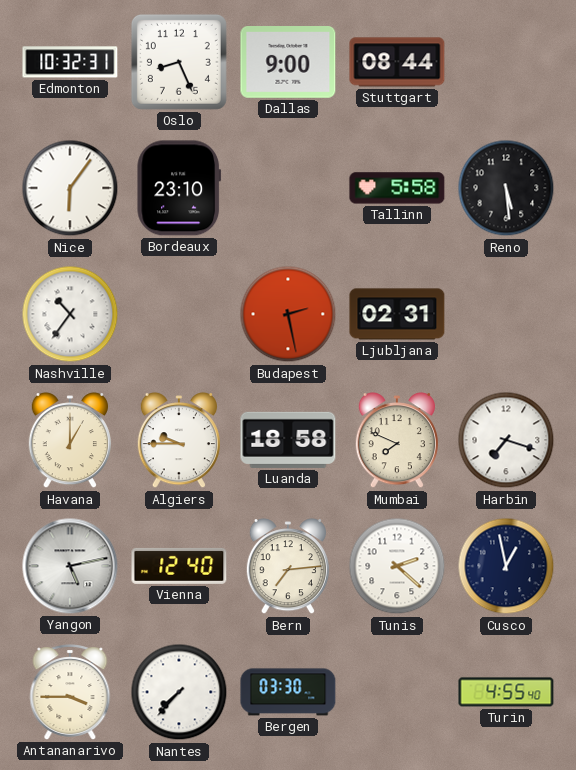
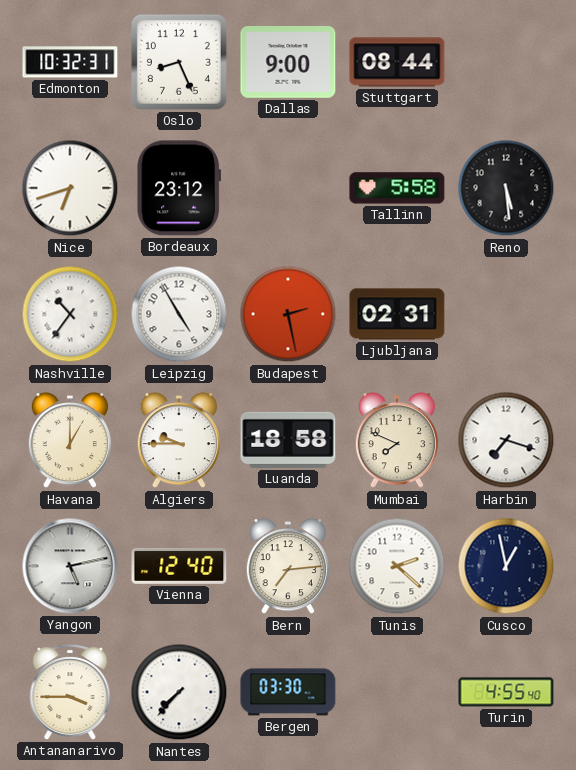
Nice: 6:06 -> 6:42
Bordeaux: 23:10 -> 23:12
Leipzig: none -> 4:55
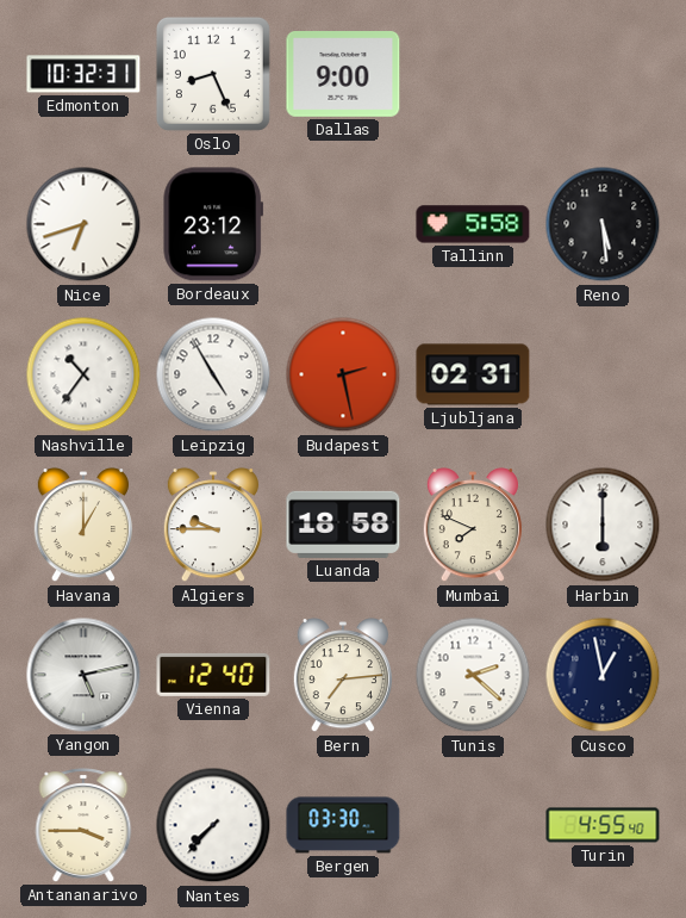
Stuttgart: 08:44 -> none
Harbin: 7:18 -> 6:00
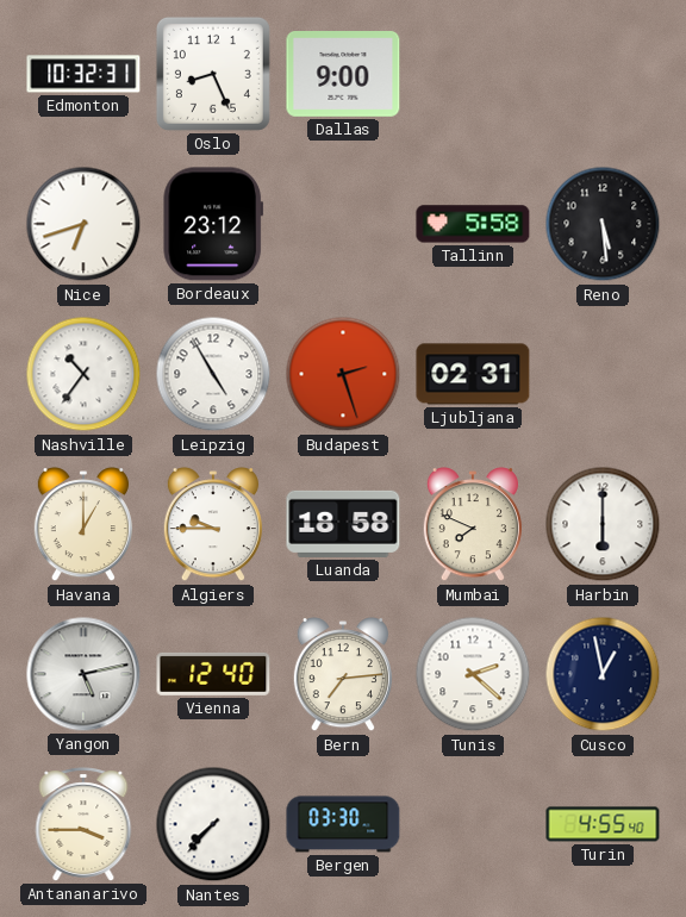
Budapest: 2:28 -> 2:27
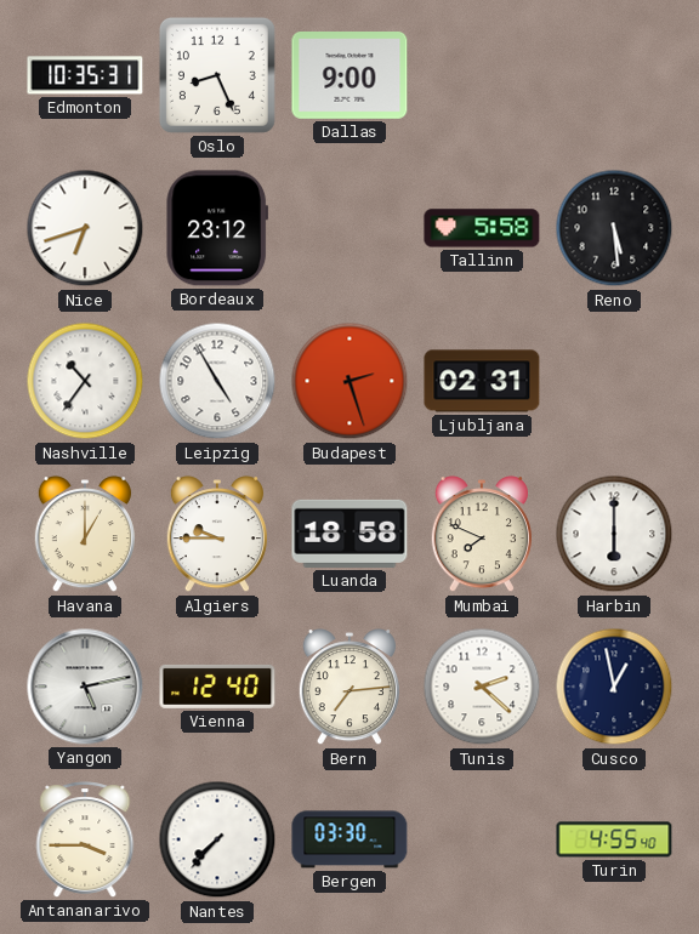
Edmonton: 10:32 -> 10:35
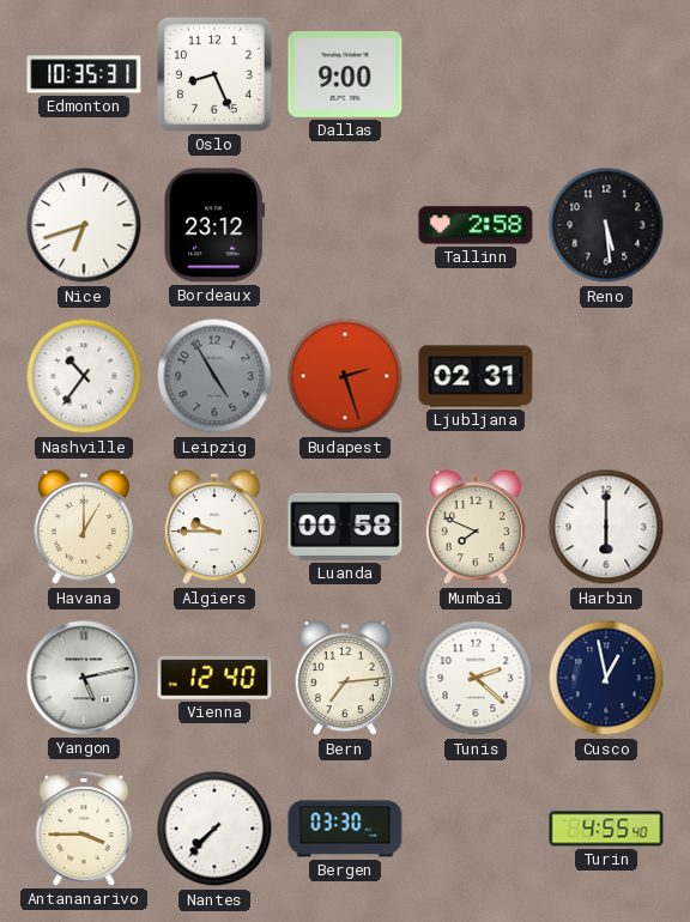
Tallinn: 5:58 -> 2:58
Leipzig dial: white -> grey
Luanda: 18:58 -> 00:58
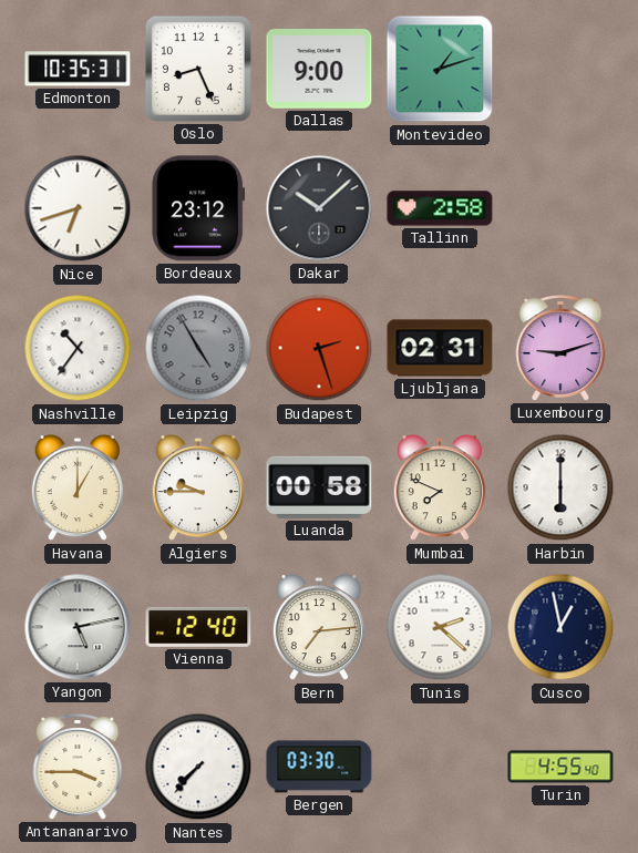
Montevideo: none -> 1:12
Dakar: none -> 10:08
Reno: 5:29 -> none
Luxembourg: none -> 9:12
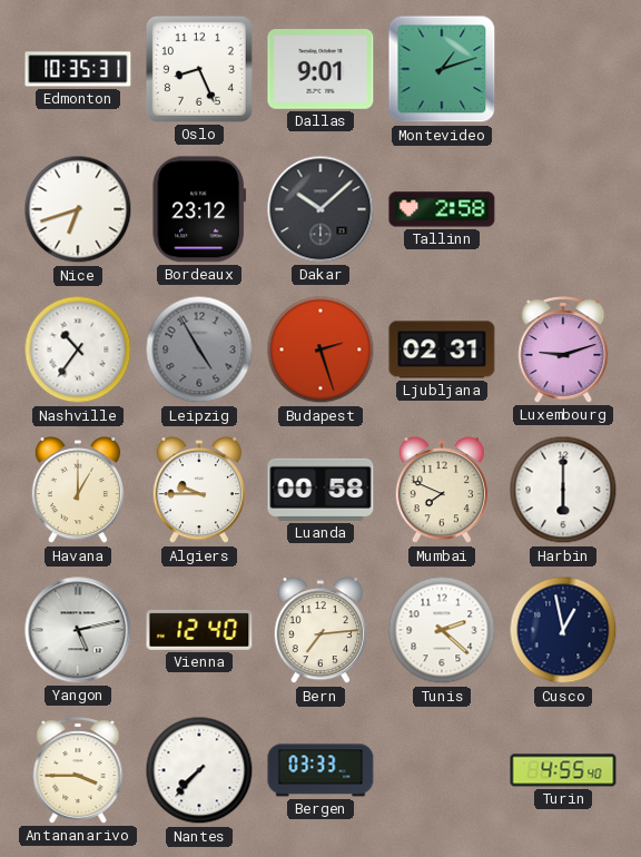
Dallas: 9:00 -> 9:01
Bergen: 03:30 -> 03:33
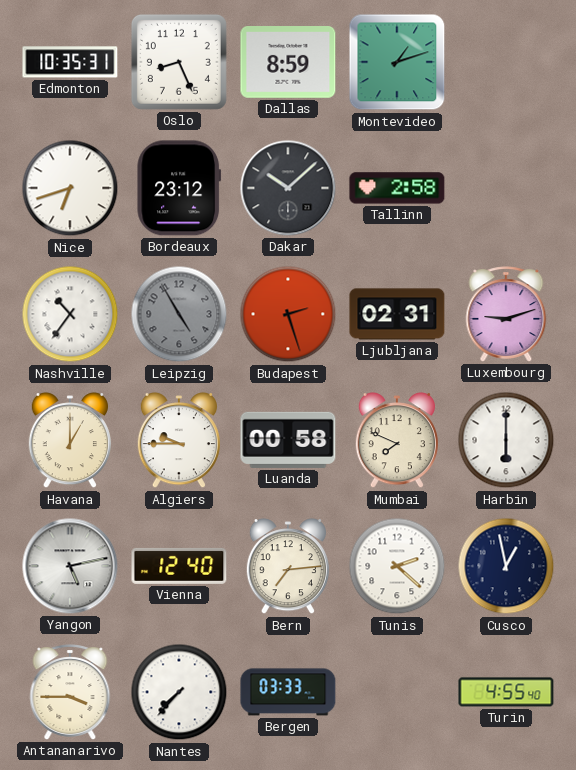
Dallas: 9:01 -> 8:59
